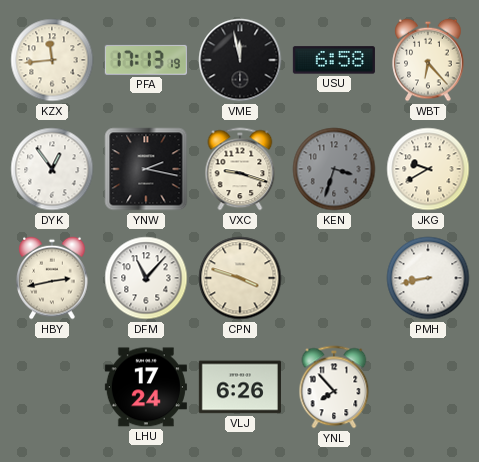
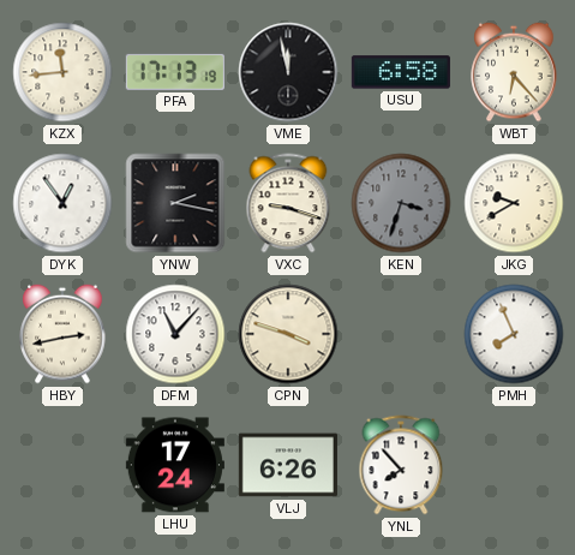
PMH: 8:43 -> 7:56
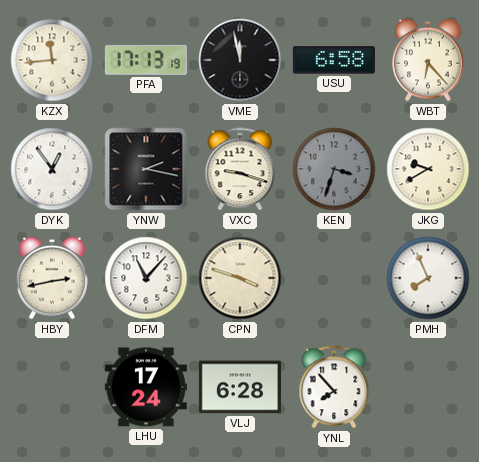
VLJ: 6:26 -> 6:28
